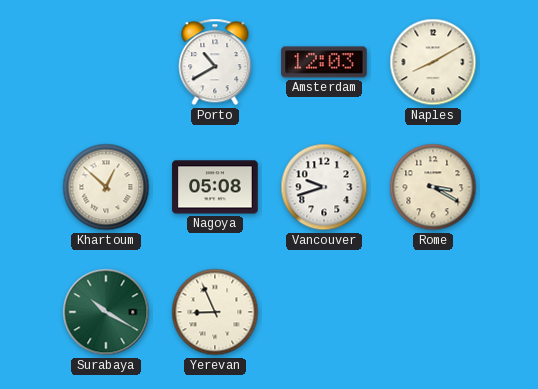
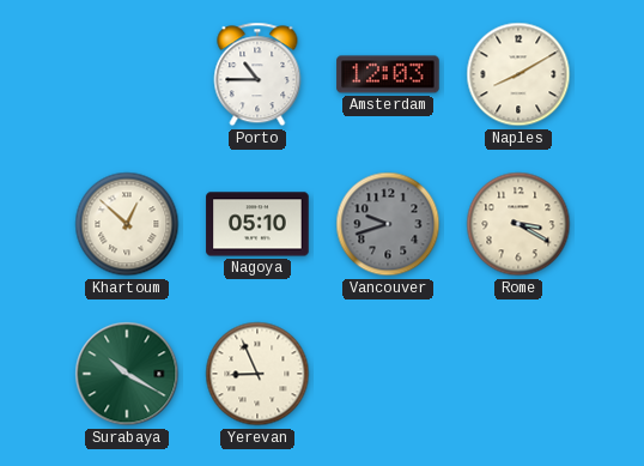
Porto: 10:40 -> 10:45
Nagoya: 05:08 -> 05:10
Vancouver dial: white -> grey
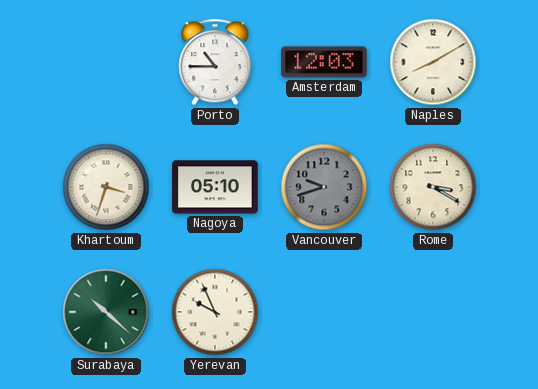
Khartoum: 12:52 -> 3:33
Surabaya: 10:20 -> 10:22
Yerevan: 8:56 -> 9:56
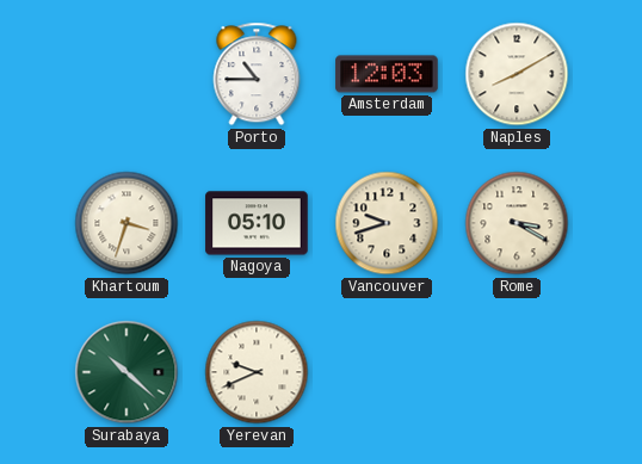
Vancouver dial: grey -> cream
Yerevan: 9:56 -> 9:41
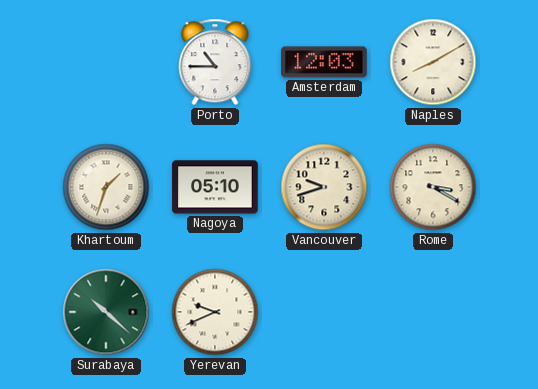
Khartoum: 3:33 -> 1:33
